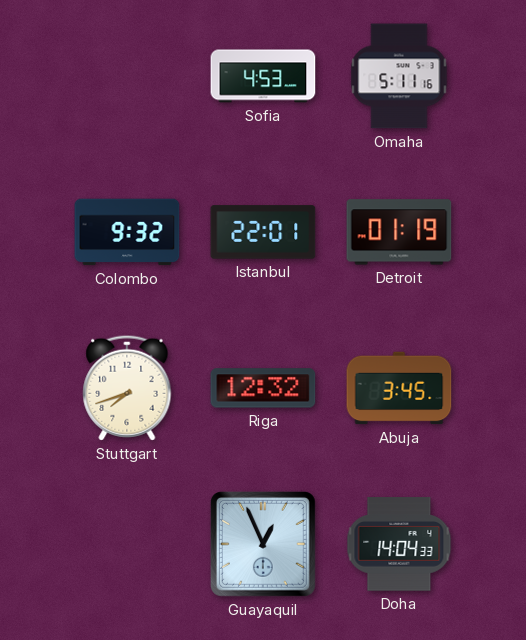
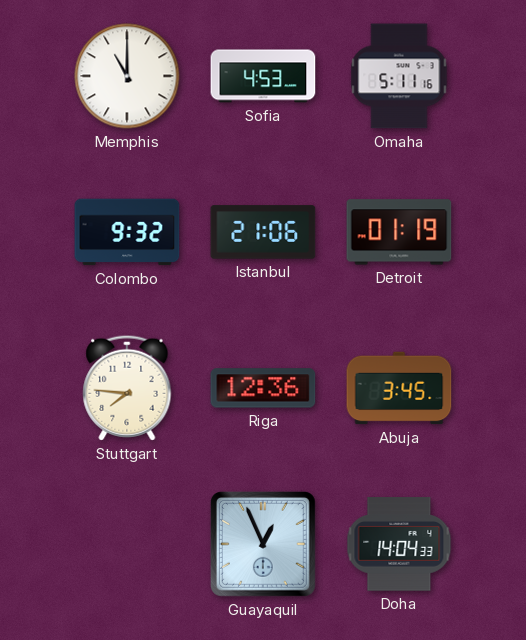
Memphis: none -> 11:00
Istanbul: 22:01 -> 21:06
Stuttgart: 7:42 -> 7:46
Riga: 12:32 -> 12:36
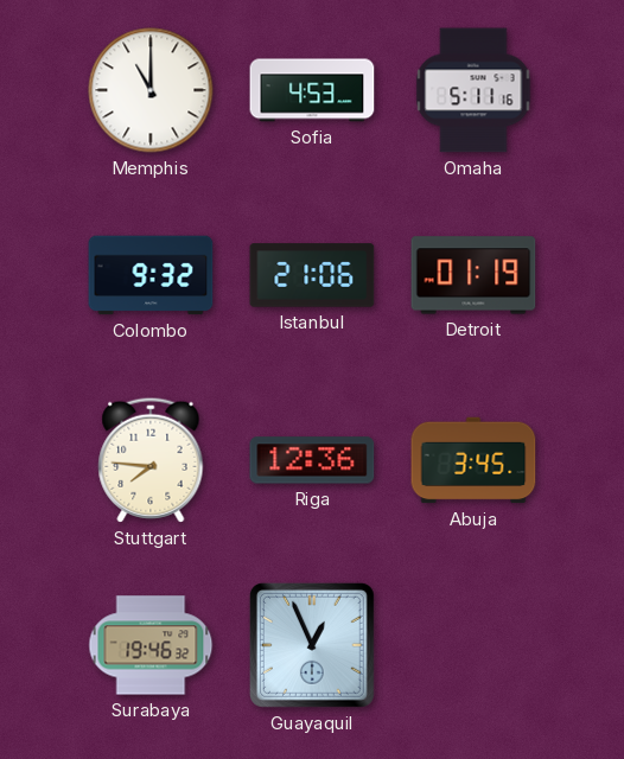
Surabaya: none -> 19:46
Doha: 14:04 -> none
